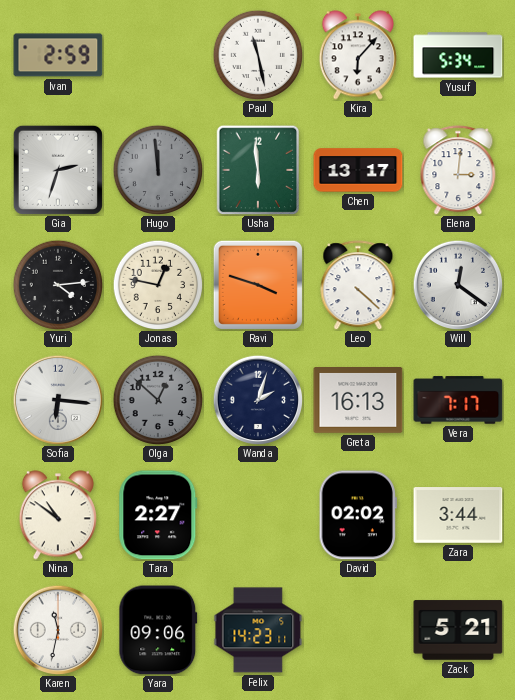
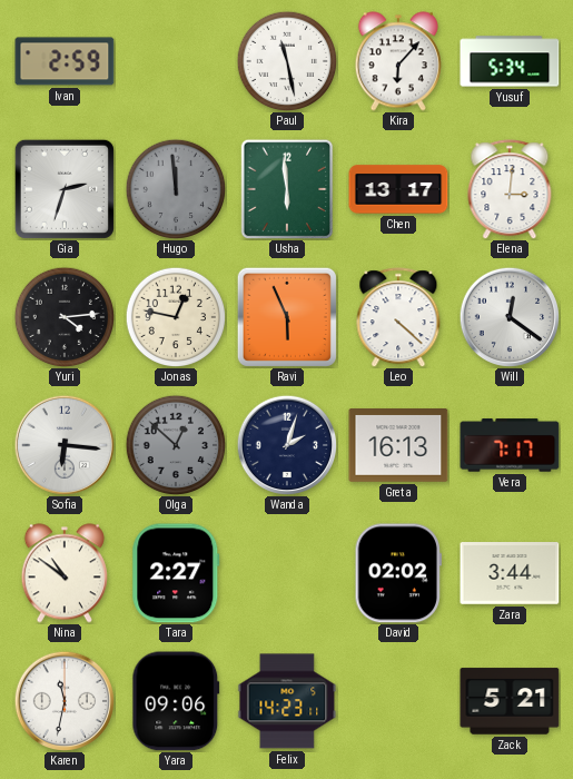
Ravi: 3:48 -> 5:56
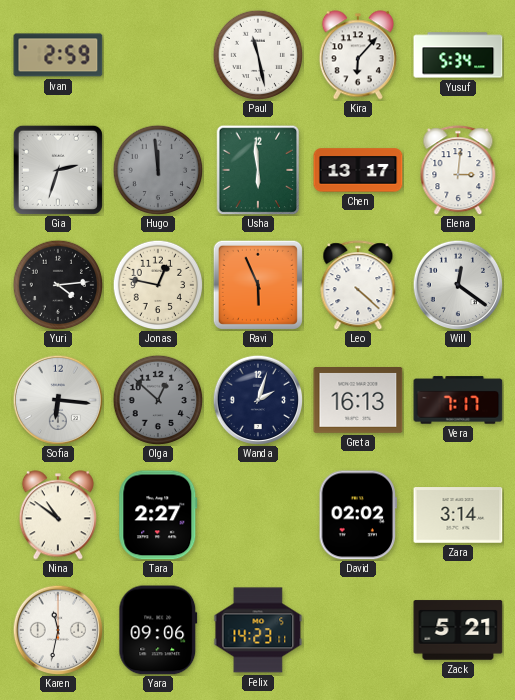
Zara: 3:44 -> 3:14
